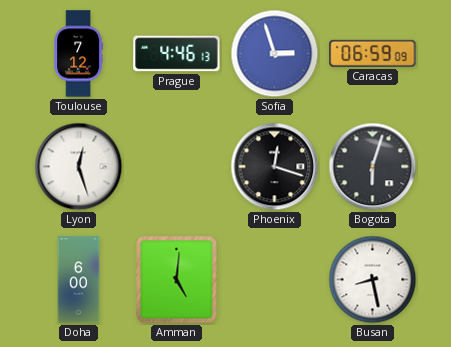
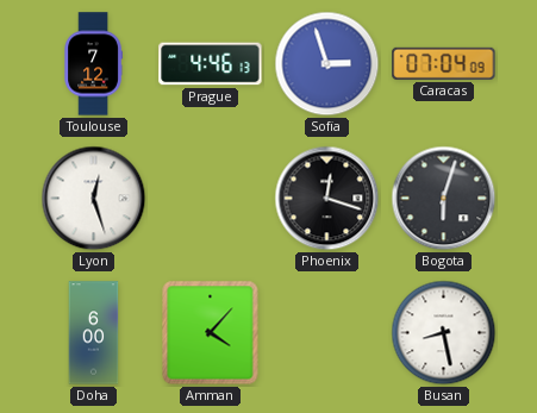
Caracas: 06:59 -> 07:04
Amman: 5:01 -> 4:07
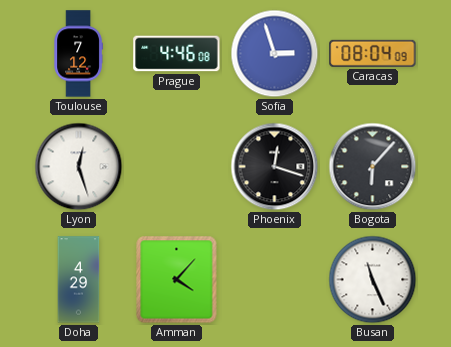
Prague: 4:46:13 -> 4:46:08
Caracas: 07:04 -> 08:04
Bogota: 6:03 -> 6:07
Doha: 6:00 -> 4:29
Busan: 8:28 -> 11:26
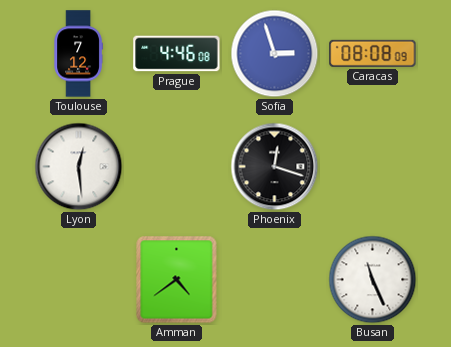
Caracas: 08:04 -> 08:08
Lyon: 12:27 -> 12:29
Bogota: 6:07 -> none
Doha: 4:29 -> none
Amman: 4:07 -> 4:39
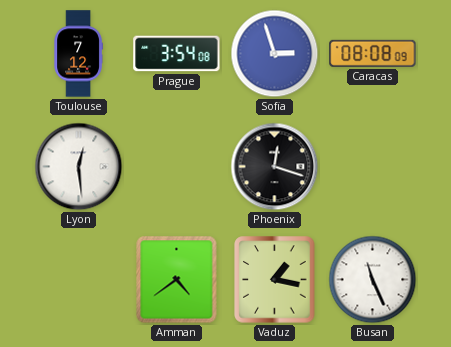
Prague: 4:46 -> 3:54
Vaduz: none -> 1:17
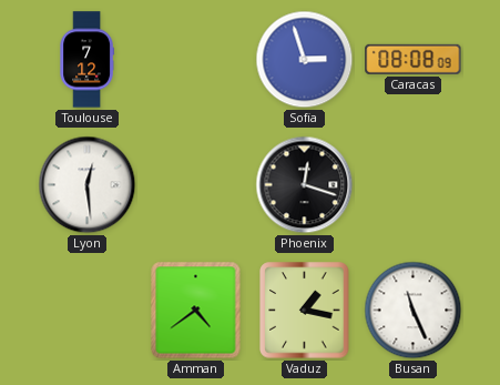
Prague: 3:54 -> none
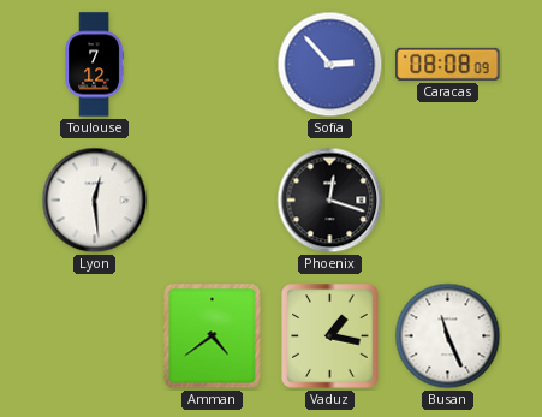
Sofia: 2:57 -> 2:53
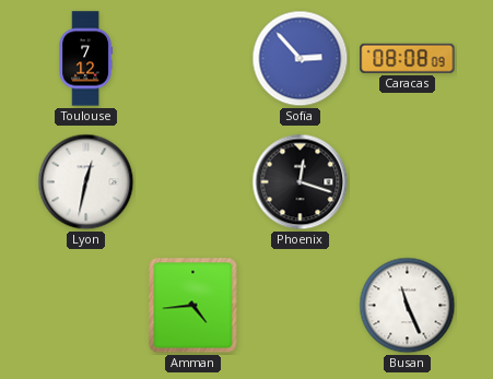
Lyon: 12:29 -> 12:32
Amman: 4:39 -> 4:44
Vaduz: 1:17 -> none
